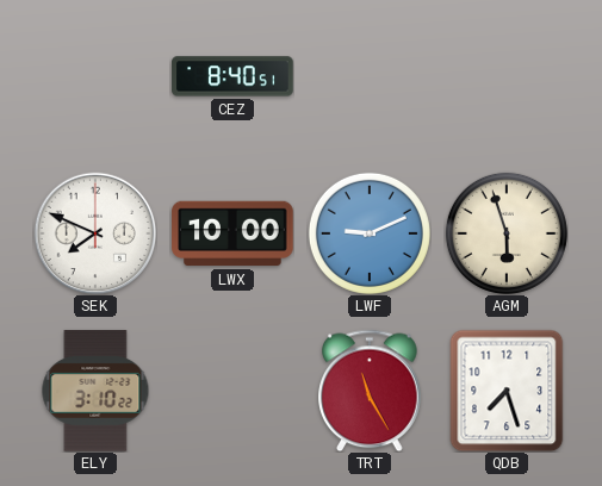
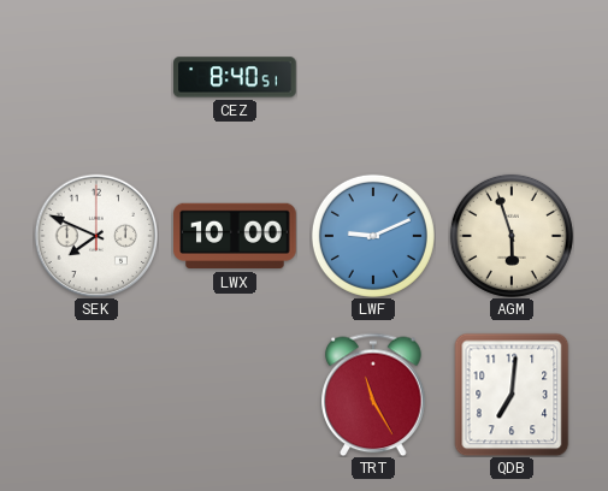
ELY: 3:10 -> none
QDB: 7:27 -> 7:01
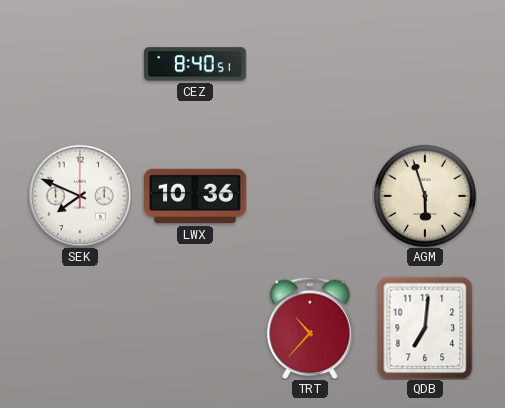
LWX: 10:00 -> 10:36
LWF: 9:11 -> none
TRT: 11:25 -> 10:37
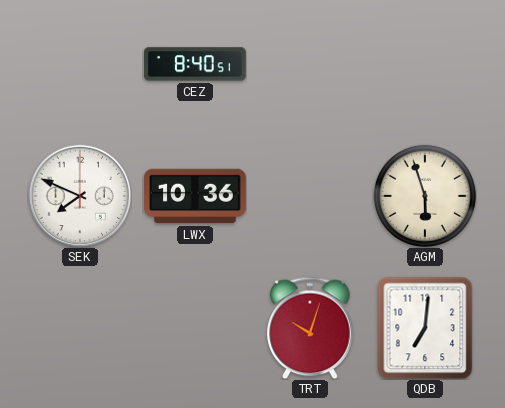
TRT: 10:37 -> 10:03
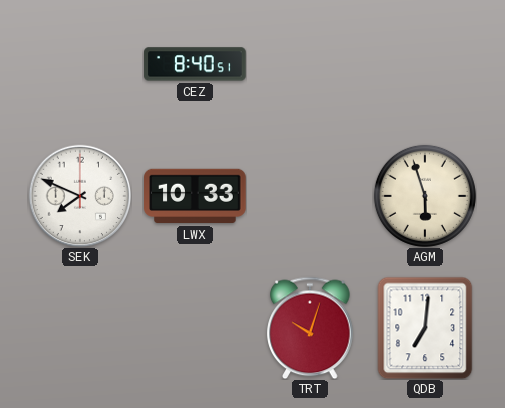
LWX: 10:36 -> 10:33
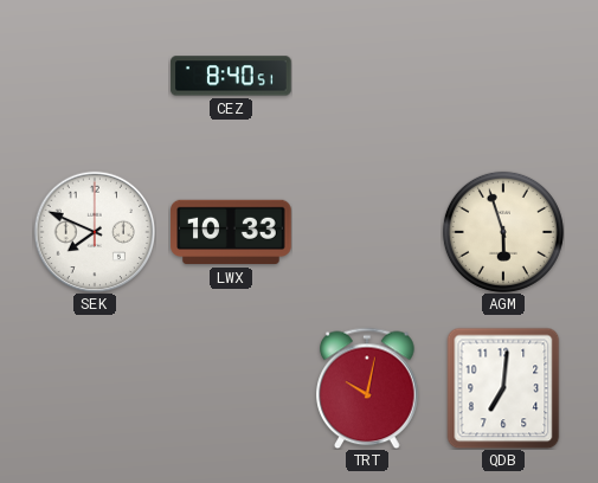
TRT: 10:03 -> 10:02
